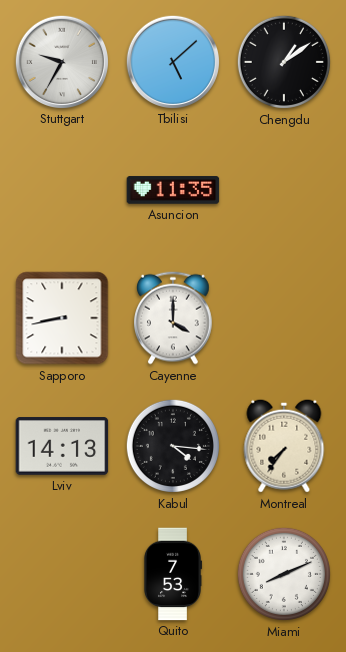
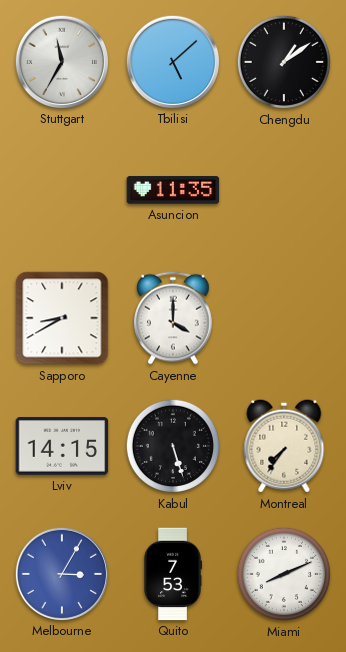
Stuttgart: 9:35 -> 11:35
Sapporo: 8:43 -> 8:40
Lviv: 14:13 -> 14:15
Kabul: 4:16 -> 5:27
Melbourne: none -> 3:05
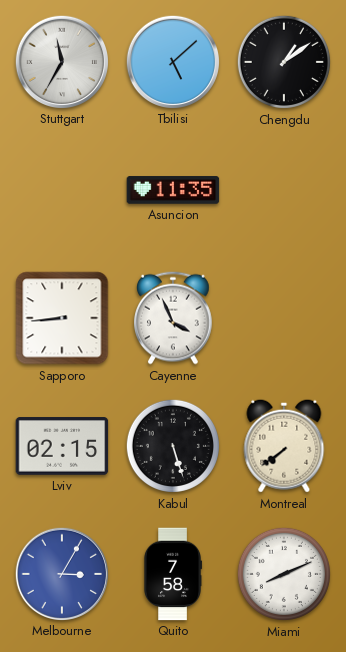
Sapporo: 8:40 -> 8:44
Cayenne: 4:00 -> 3:56
Lviv: 14:15 -> 02:15
Montreal: 7:36 -> 7:39
Quito: 7:53 -> 7:58
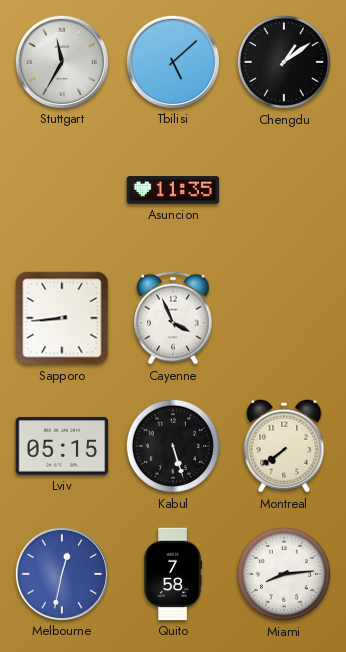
Lviv: 02:15 -> 05:15
Melbourne: 3:05 -> 12:32
Miami: 8:11 -> 8:14
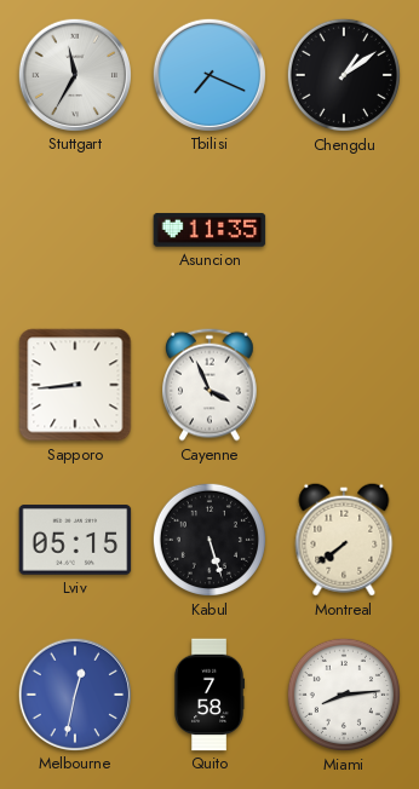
Tbilisi: 5:08 -> 7:19
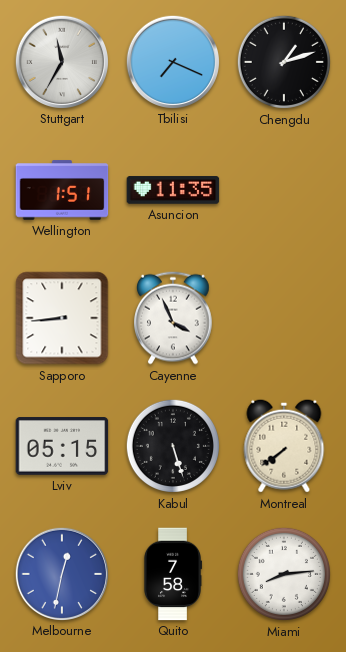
Chengdu: 1:09 -> 1:12
Wellington: none -> 1:51
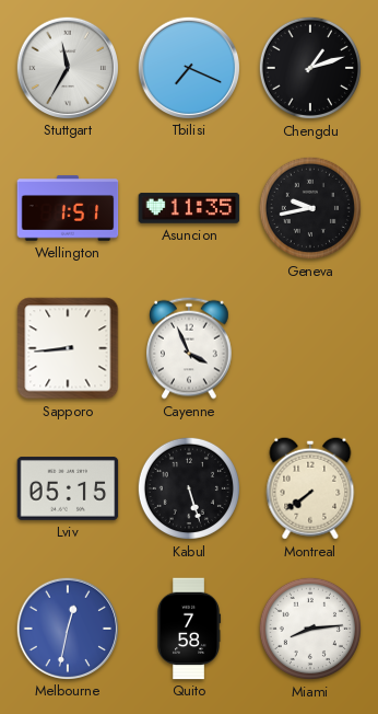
Geneva: none -> 9:43
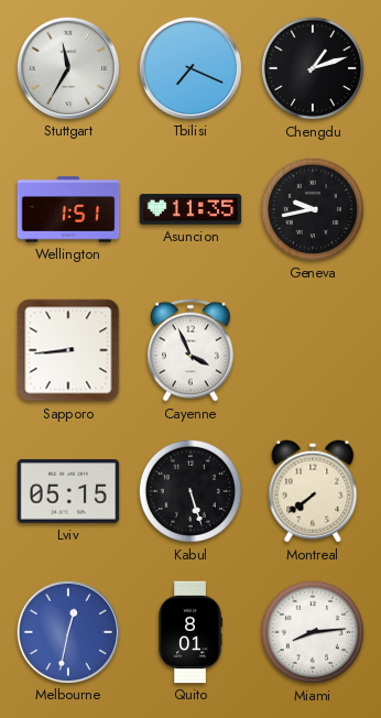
Quito: 7:58 -> 8:01
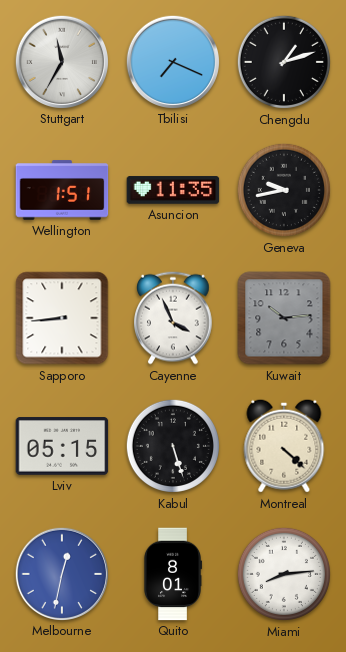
Kuwait: none -> 10:14
Montreal: 7:39 -> 4:22
